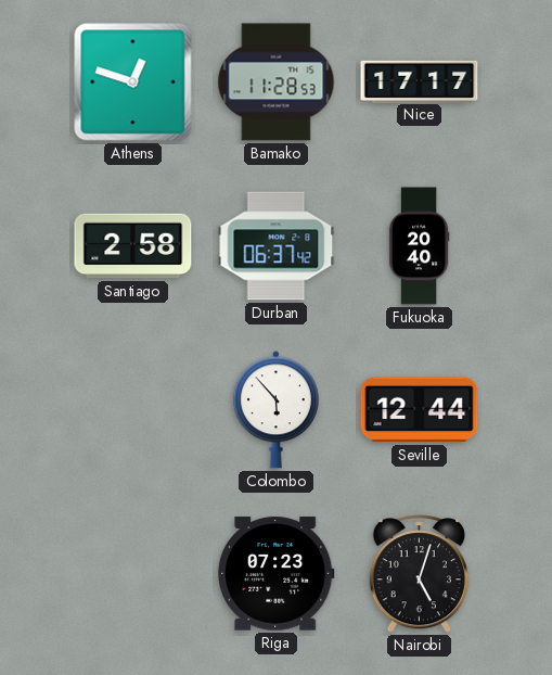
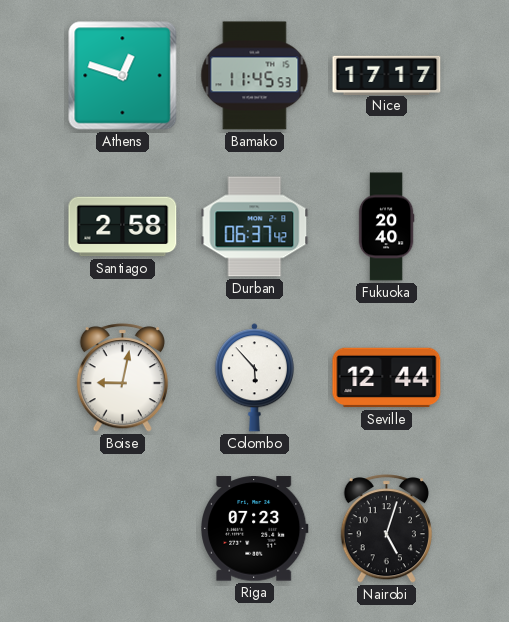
Bamako: 11:28 -> 11:45
Boise: none -> 9:02
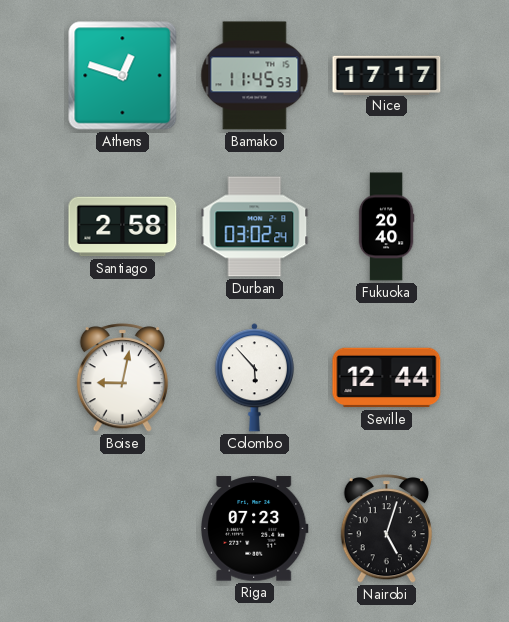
Durban: 06:37 -> 03:02
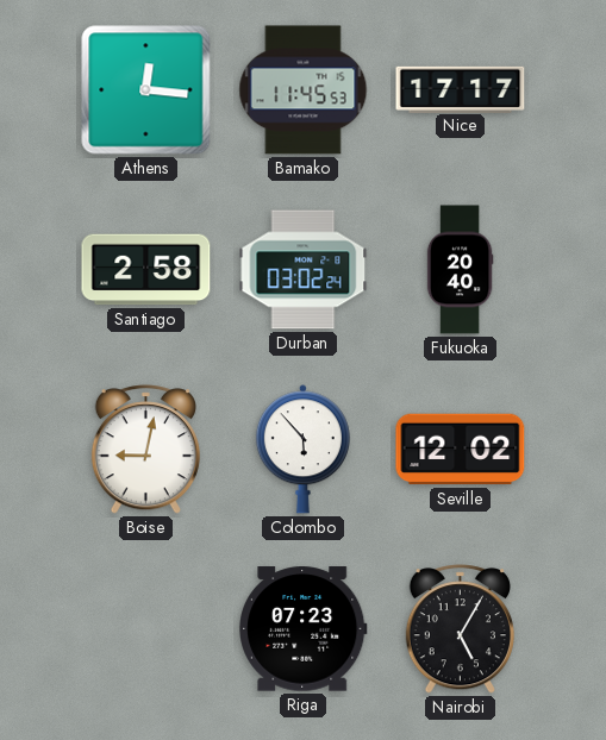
Athens: 12:48 -> 12:16
Seville: 12:44 -> 12:02
Nairobi: 5:03 -> 5:05
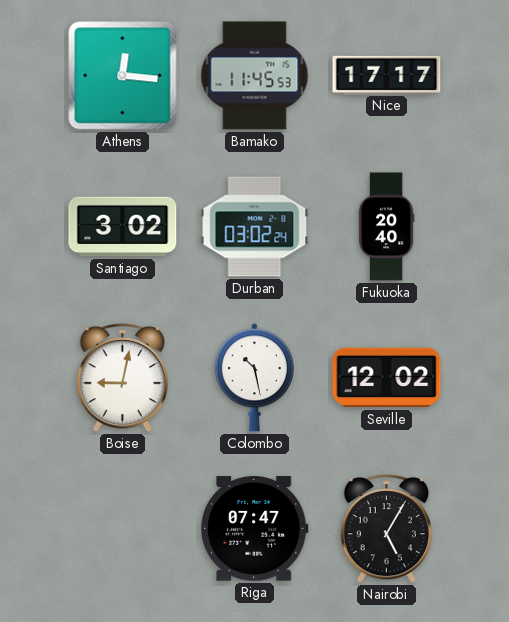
Santiago: 2:58 -> 3:02
Colombo: 5:53 -> 10:28
Riga: 07:23 -> 07:47
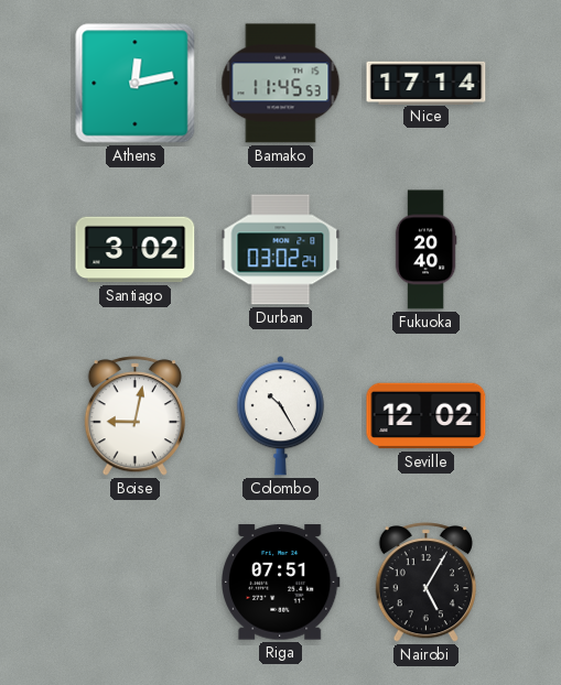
Athens: 12:16 -> 12:13
Nice: 17:17 -> 17:14
Colombo: 10:28 -> 10:25
Riga: 07:47 -> 07:51
